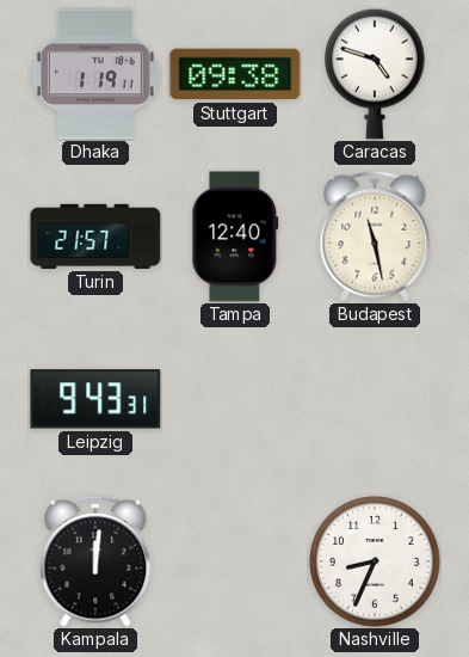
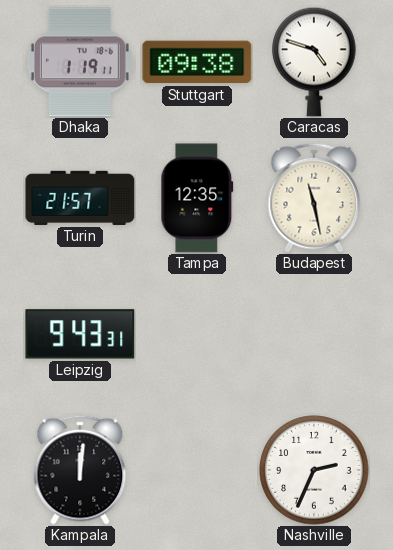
Tampa: 12:40 -> 12:35
Nashville: 8:34 -> 2:34
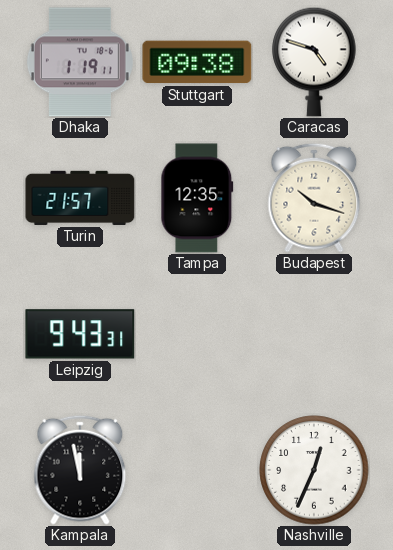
Budapest: 11:28 -> 10:18
Kampala: 12:01 -> 11:58
Nashville: 2:34 -> 12:34
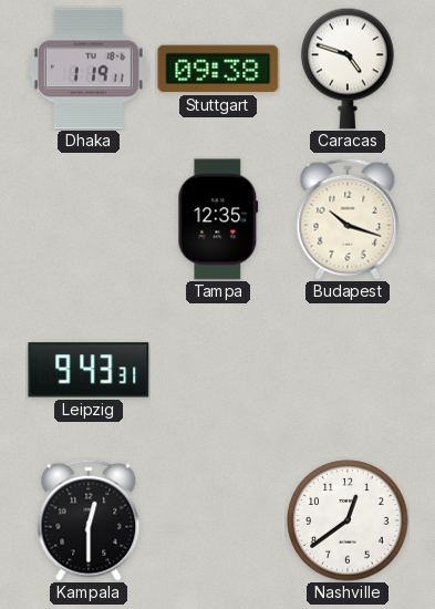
Turin: 21:57 -> none
Kampala: 11:58 -> 12:30
Nashville: 12:34 -> 12:39
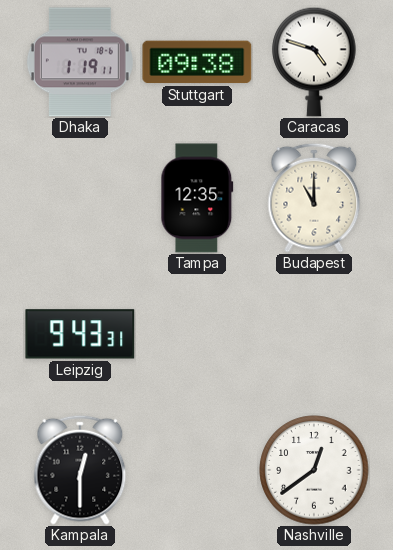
Budapest: 10:18 -> 11:00
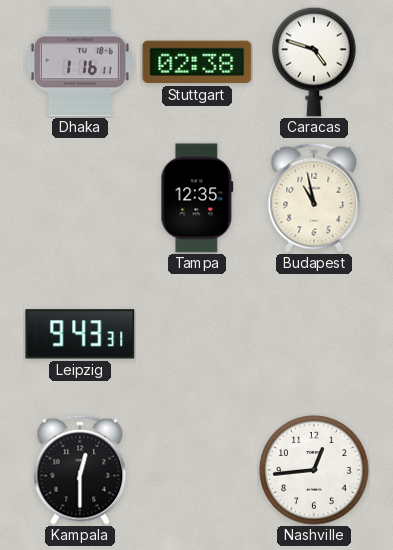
Dhaka: 1:19 -> 1:16
Stuttgart: 09:38 -> 02:38
Budapest: 11:00 -> 10:58
Nashville: 12:39 -> 12:44
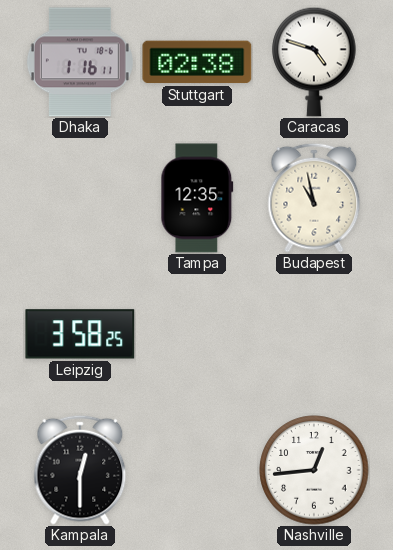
Leipzig: 9:43 -> 3:58
